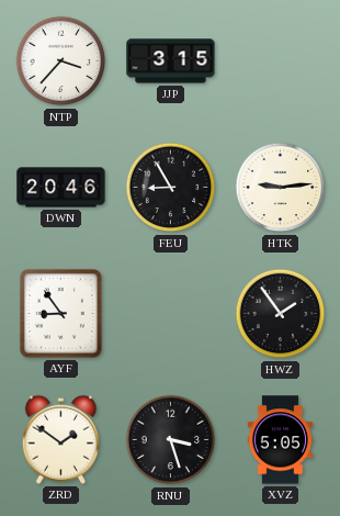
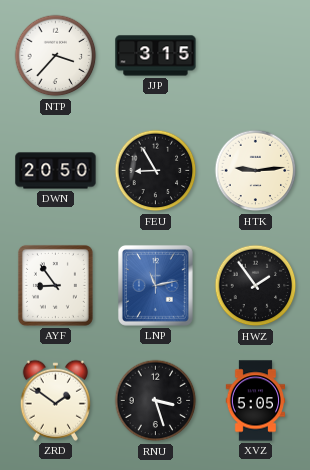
DWN: 20:46 -> 20:50
LNP: none -> 11:13
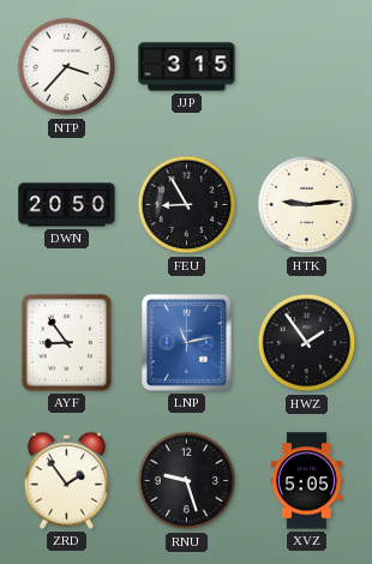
ZRD: 1:51 -> 1:54
RNU: 3:27 -> 9:27
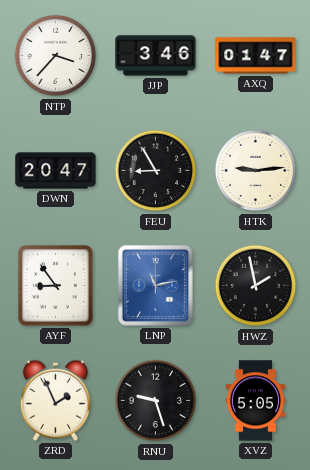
JJP: 3:15 -> 3:46
AXQ: none -> 01:47
DWN: 20:50 -> 20:47
HWZ: 1:54 -> 1:58
ZRD: 1:54 -> 1:56
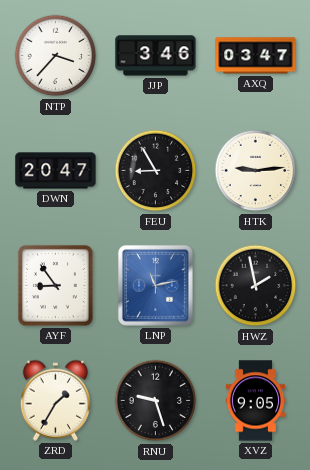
AXQ: 01:47 -> 03:47
ZRD: 1:56 -> 1:35
XVZ: 5:05 -> 9:05
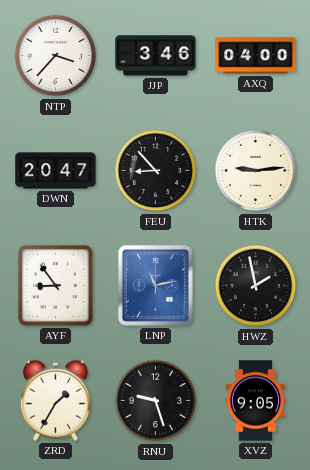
AXQ: 03:47 -> 04:00
FEU: 8:55 -> 8:53
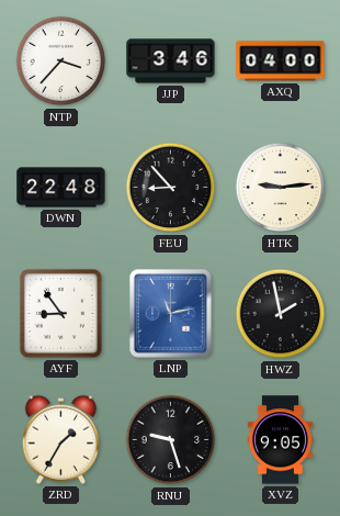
DWN: 20:47 -> 22:48
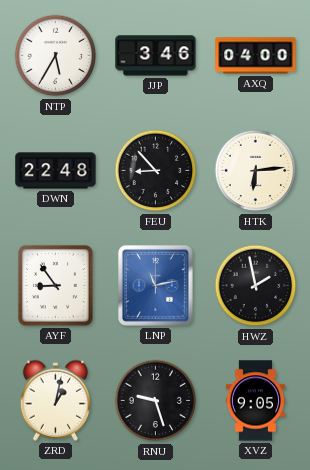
NTP: 3:37 -> 5:35
HTK: 9:14 -> 6:14
ZRD: 1:35 -> 1:02
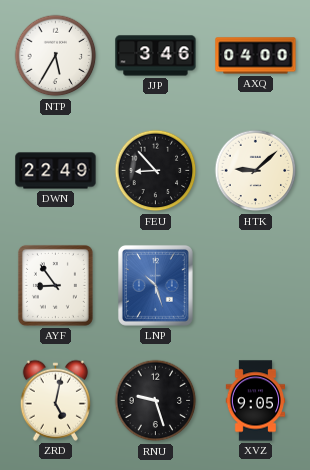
DWN: 22:48 -> 22:49
HTK: 6:14 -> 9:08
LNP: 11:13 -> 10:27
HWZ: 1:58 -> none
ZRD: 1:02 -> 5:02
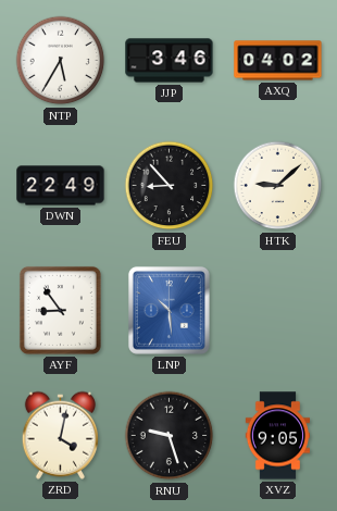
AXQ: 04:00 -> 04:02
LNP: 10:27 -> 10:29
ZRD: 5:02 -> 4:02
